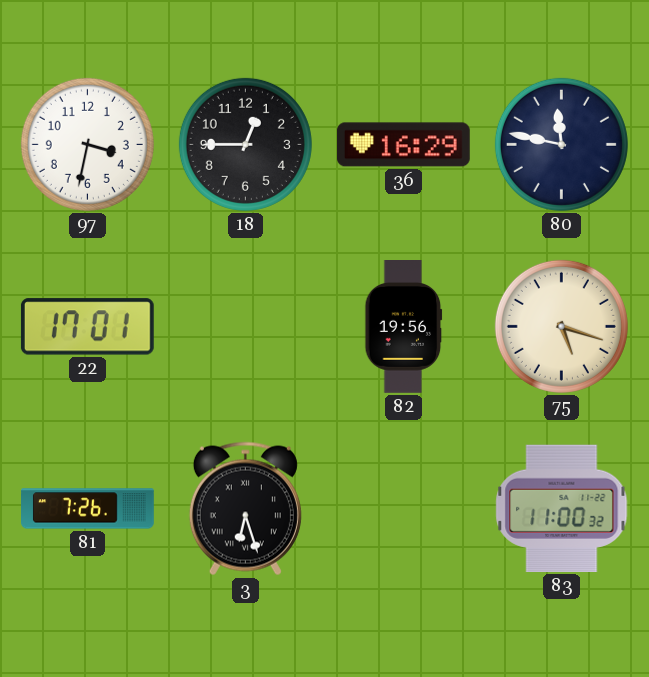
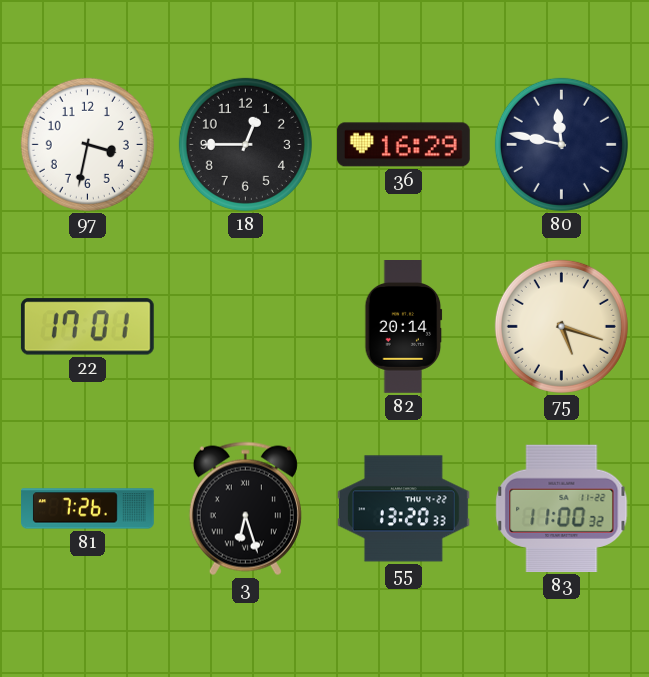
82: 19:56 -> 20:14
55: none -> 13:20
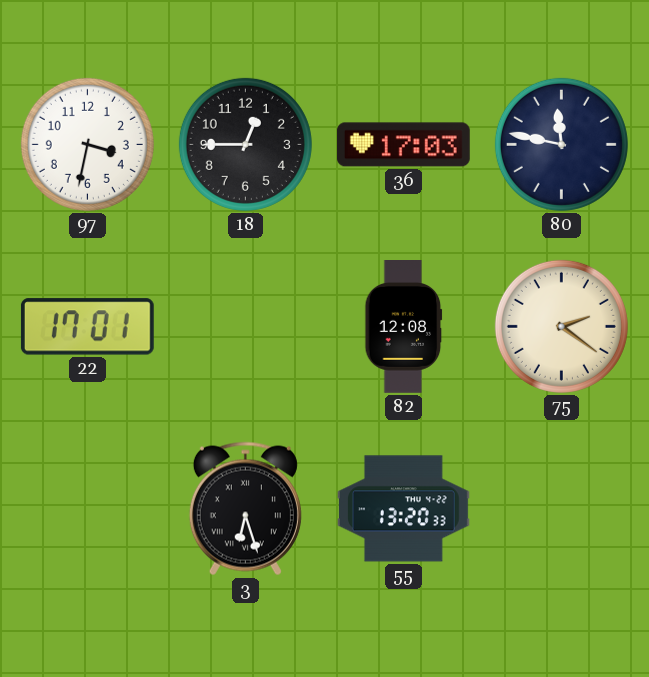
36: 16:29 -> 17:03
82: 20:14 -> 12:08
75: 5:18 -> 2:21
81: 7:26 -> none
83: 11:00 -> none
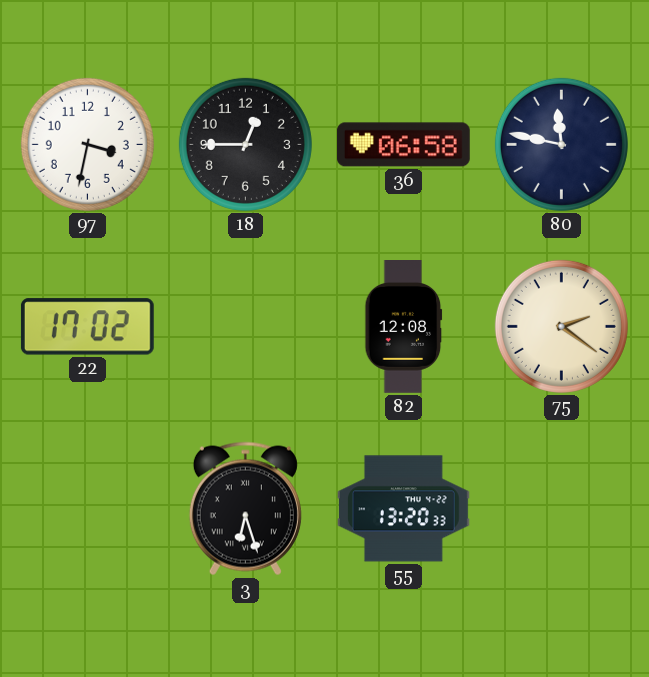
36: 17:03 -> 06:58
22: 17:01 -> 17:02
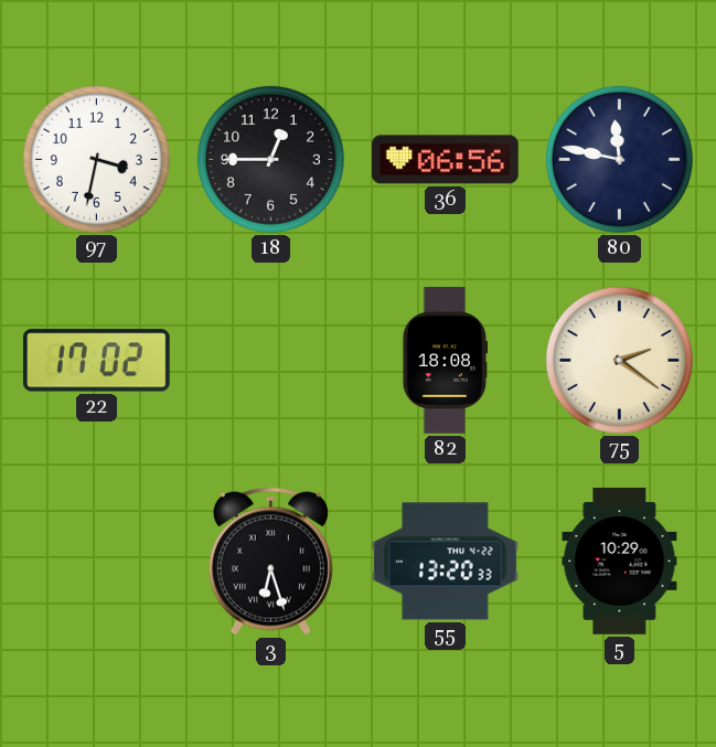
36: 06:58 -> 06:56
82: 12:08 -> 18:08
5: none -> 10:29
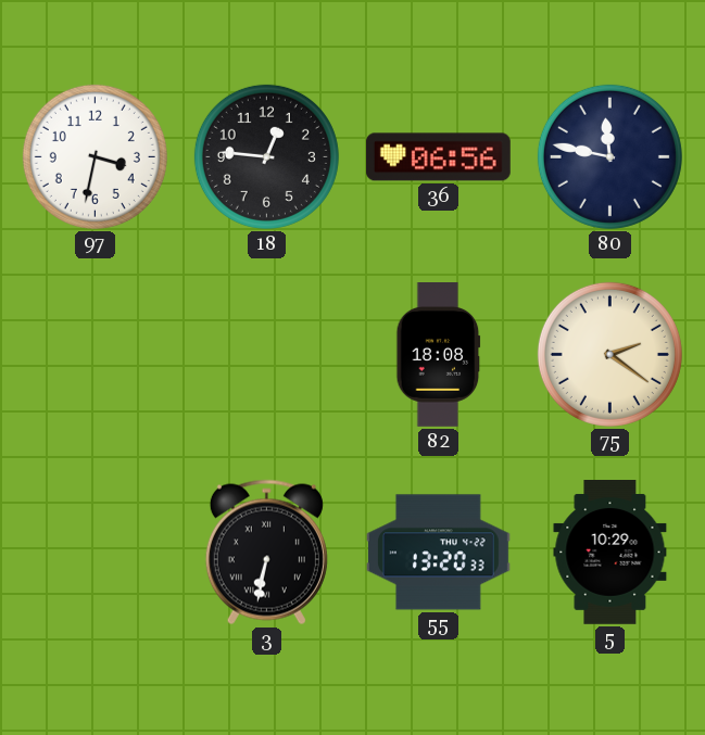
18: 12:45 -> 12:46
22: 17:02 -> none
3: 6:27 -> 6:32
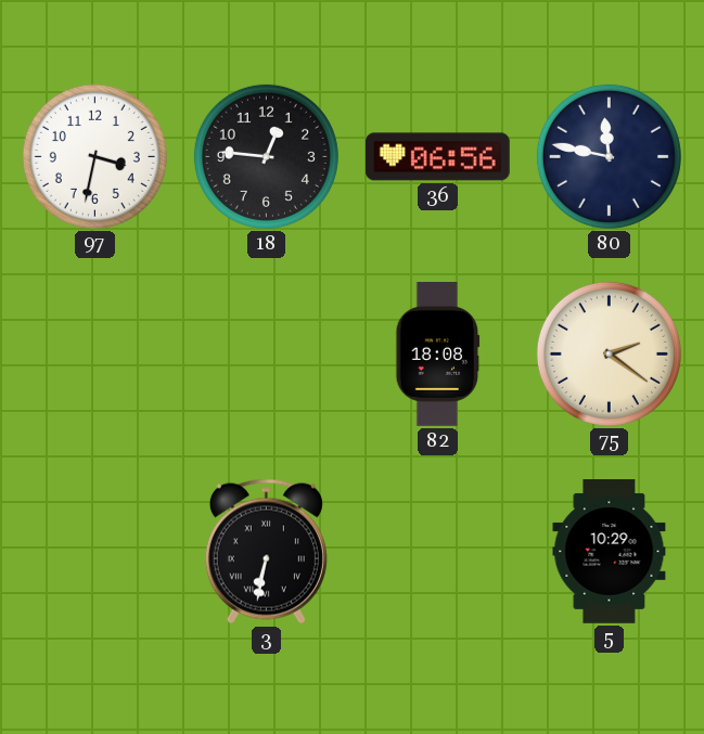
55: 13:20 -> none
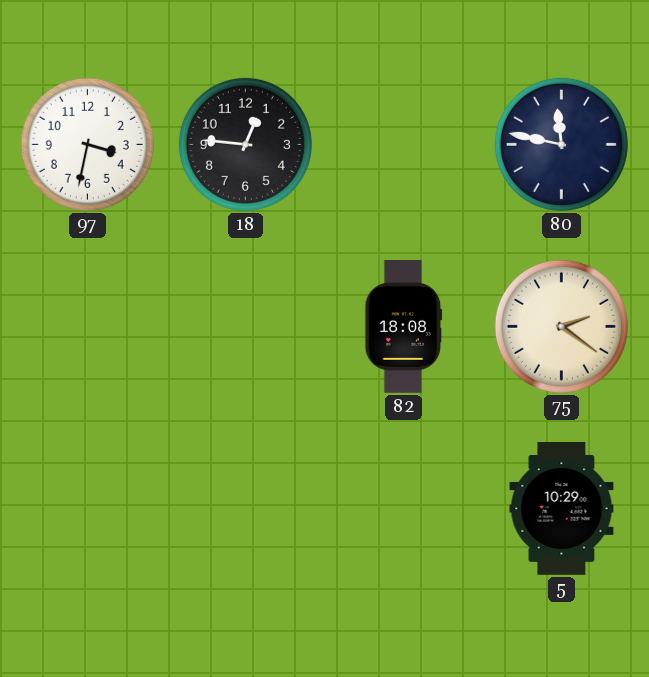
36: 06:56 -> none
3: 6:32 -> none
